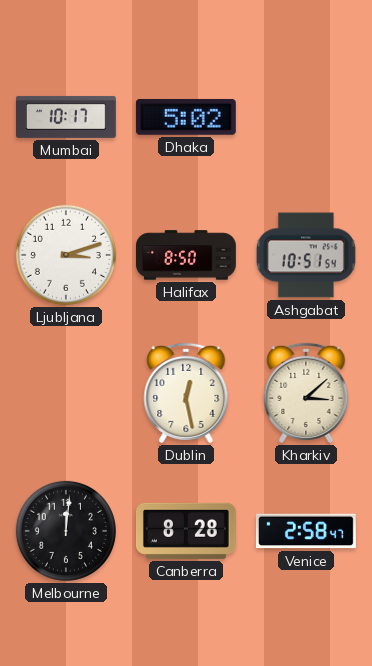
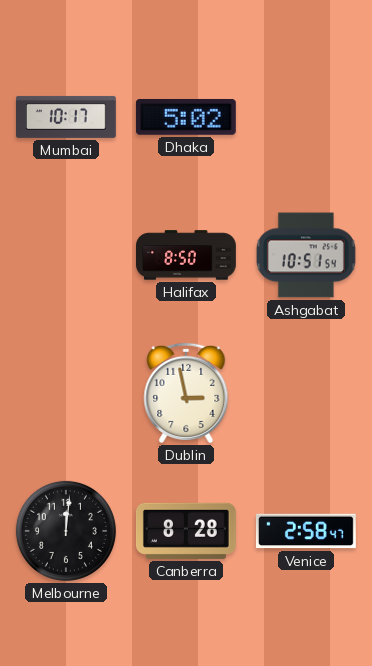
Ljubljana: 3:12 -> none
Dublin: 12:28 -> 2:58
Kharkiv: 3:08 -> none
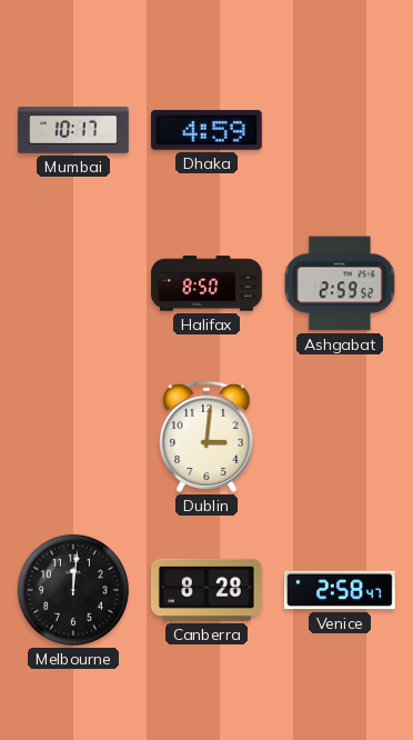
Dhaka: 5:02 -> 4:59
Ashgabat: 10:51 -> 2:59
Dublin: 2:58 -> 3:01
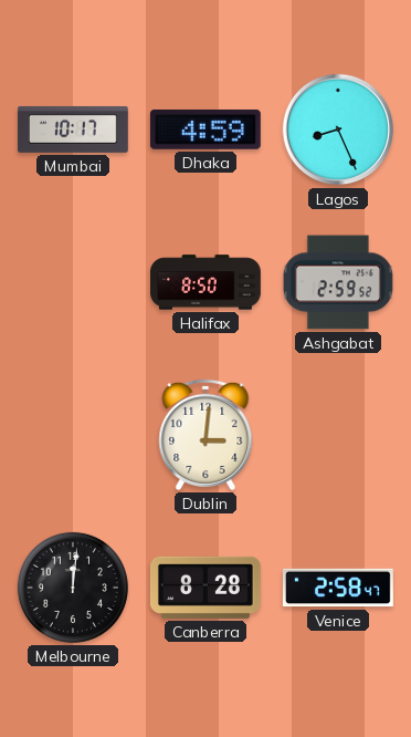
Lagos: none -> 8:26
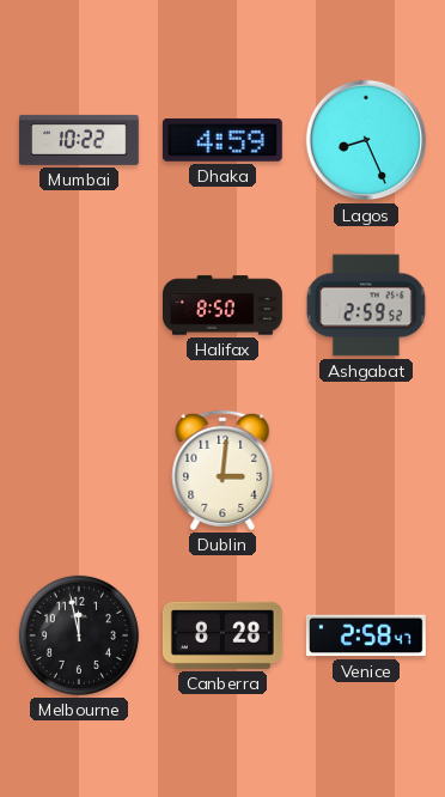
Mumbai: 10:17 -> 10:22
Melbourne: 12:01 -> 11:58
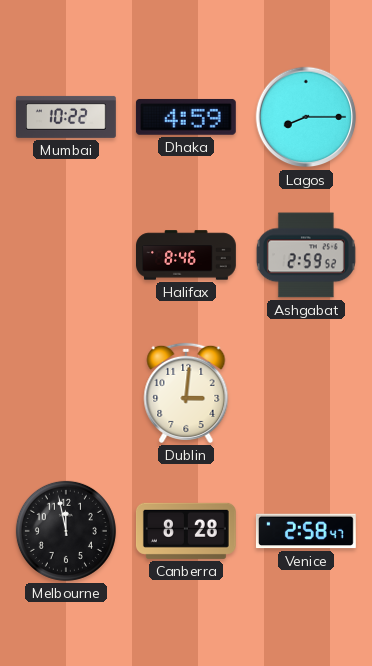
Lagos: 8:26 -> 8:15
Halifax: 8:50 -> 8:46
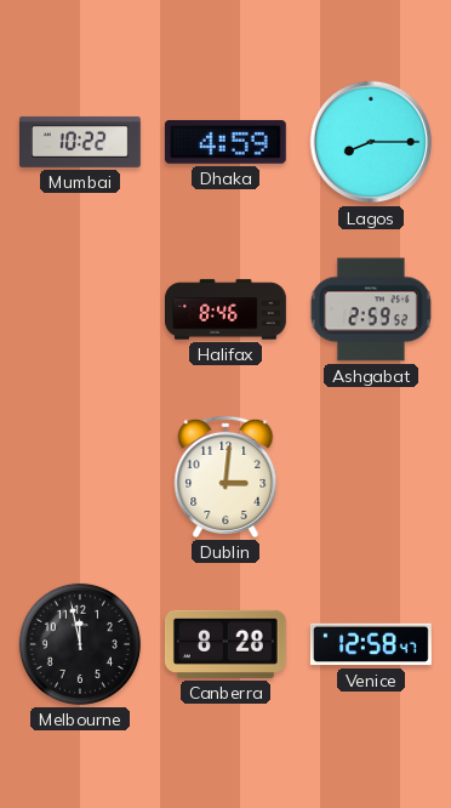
Venice: 2:58 -> 12:58
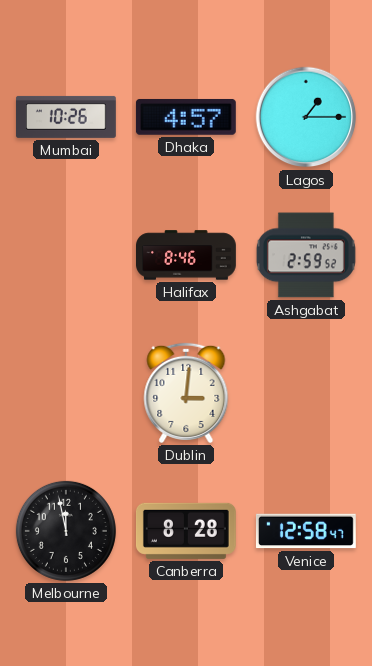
Mumbai: 10:22 -> 10:26
Dhaka: 4:59 -> 4:57
Lagos: 8:15 -> 1:15
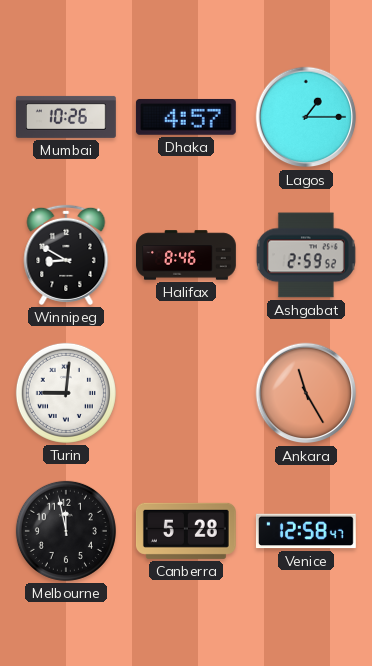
Winnipeg: none -> 8:50
Turin: none -> 9:01
Dublin: 3:01 -> none
Ankara: none -> 11:25
Canberra: 8:28 -> 5:28
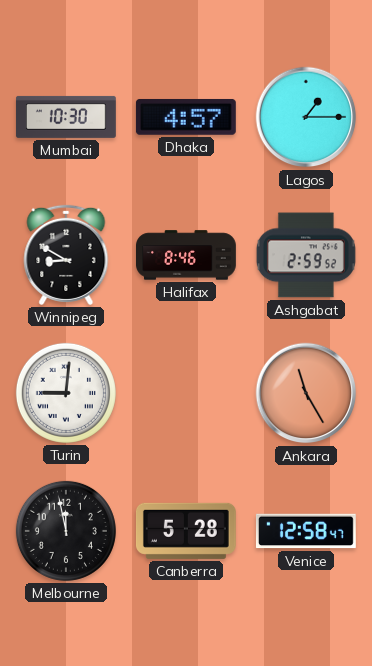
Mumbai: 10:26 -> 10:30
